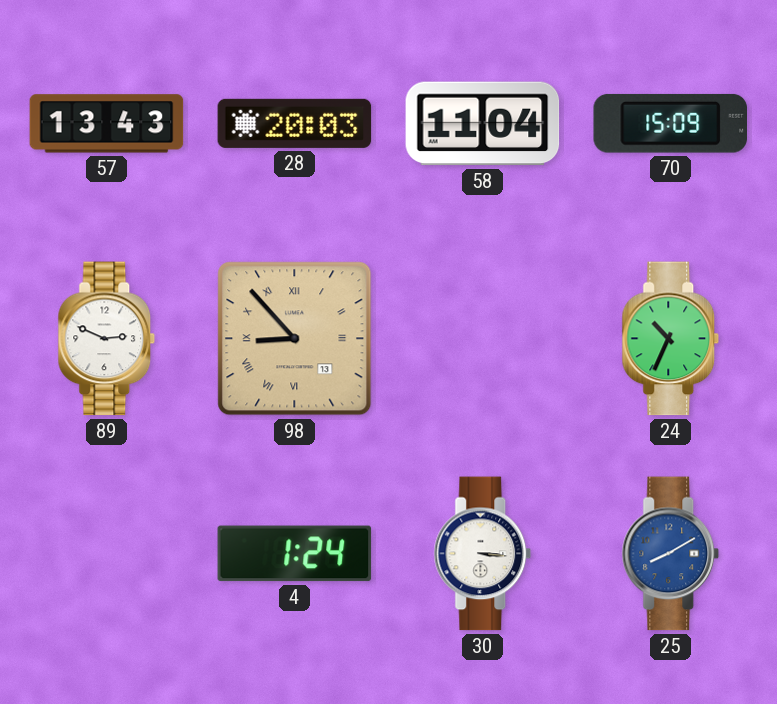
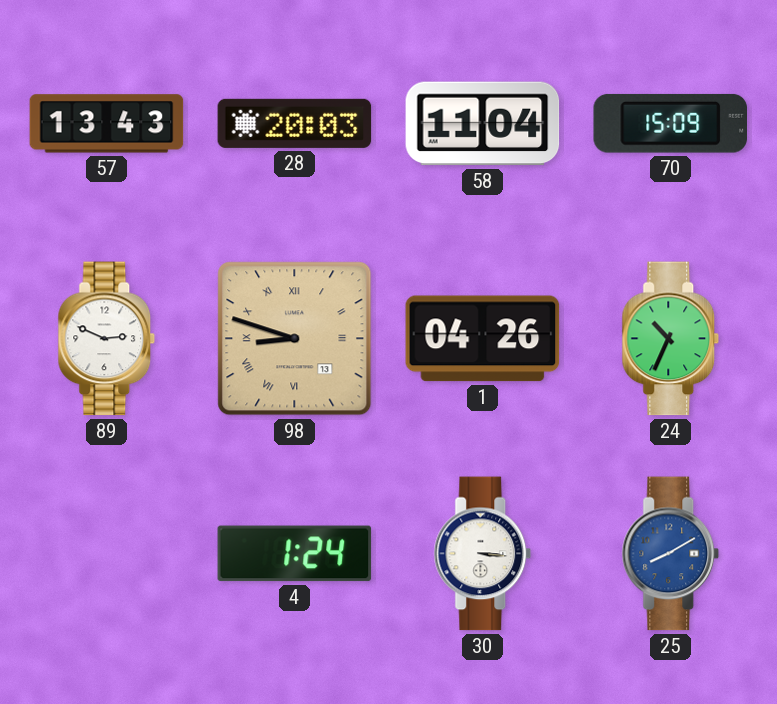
98: 8:53 -> 8:48
1: none -> 04:26
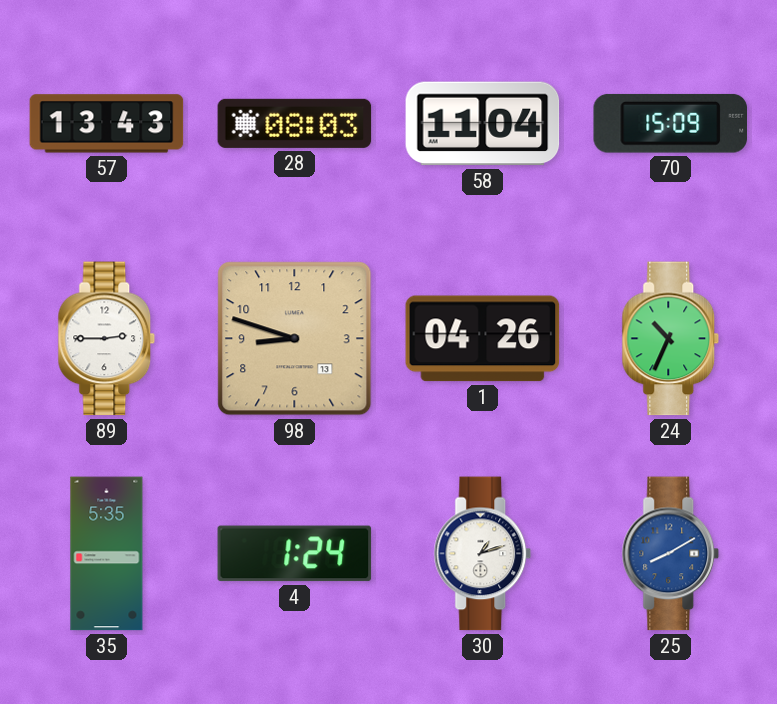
28: 20:03 -> 08:03
89: 2:49 -> 2:45
98 numerals: Roman -> Arabic
35: none -> 5:35
30: 3:16 -> 1:12
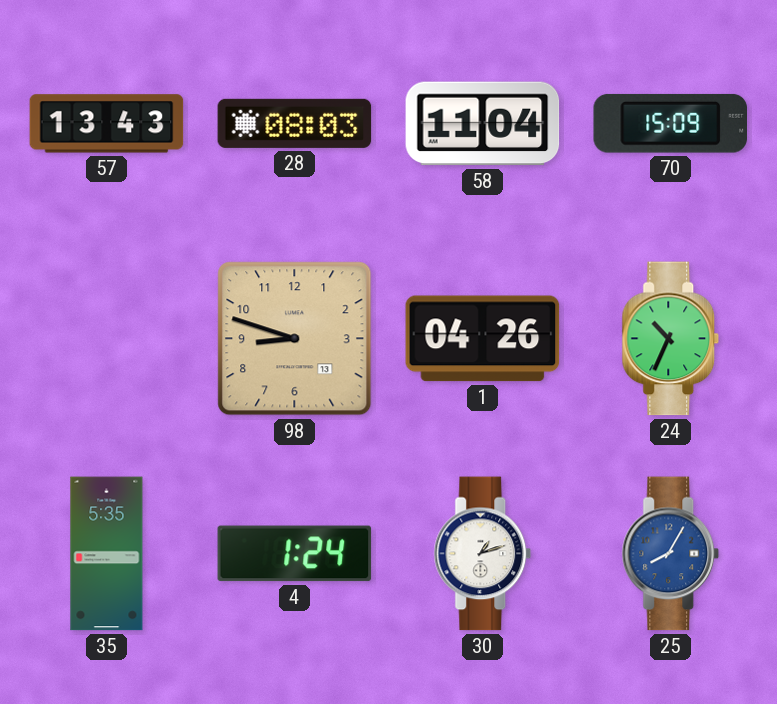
89: 2:45 -> none
25: 8:10 -> 8:05
